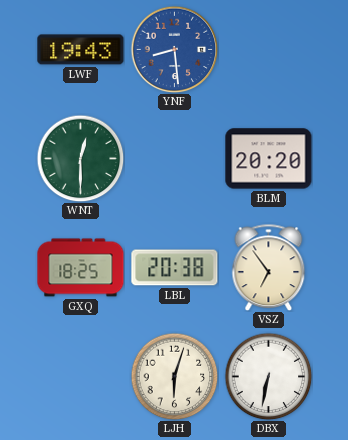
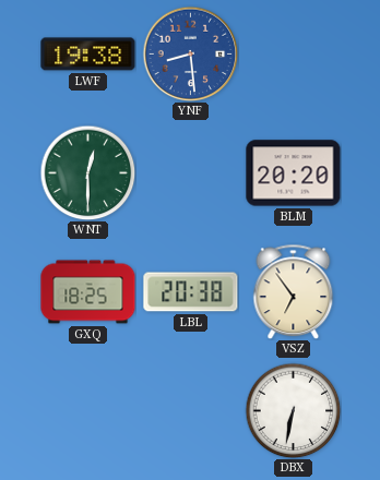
LWF: 19:43 -> 19:38
LJH: 6:03 -> none
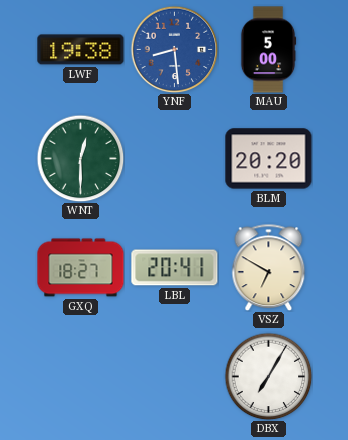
MAU: none -> 5:00
GXQ: 18:25 -> 18:27
LBL: 20:38 -> 20:41
VSZ: 6:54 -> 6:50
DBX: 6:32 -> 7:05
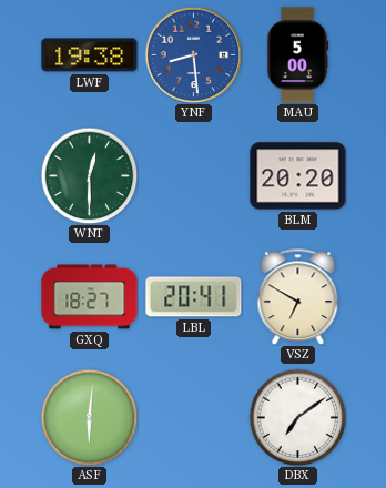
ASF: none -> 6:01
DBX: 7:05 -> 7:09
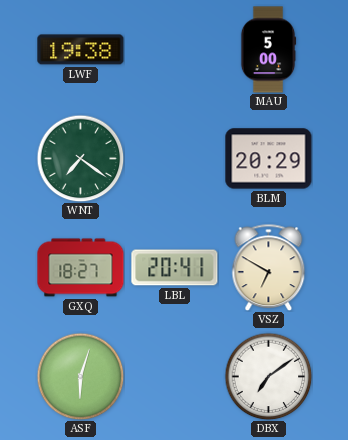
YNF: 8:29 -> none
WNT: 12:30 -> 7:21
BLM: 20:20 -> 20:29
ASF: 6:01 -> 6:03
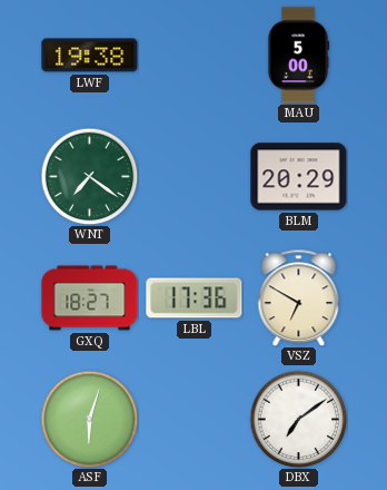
LBL: 20:41 -> 17:36
